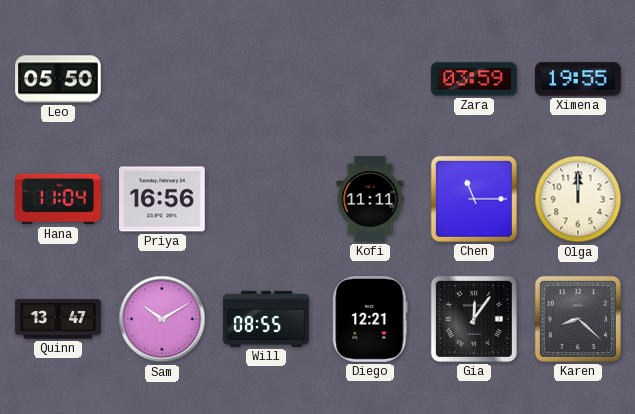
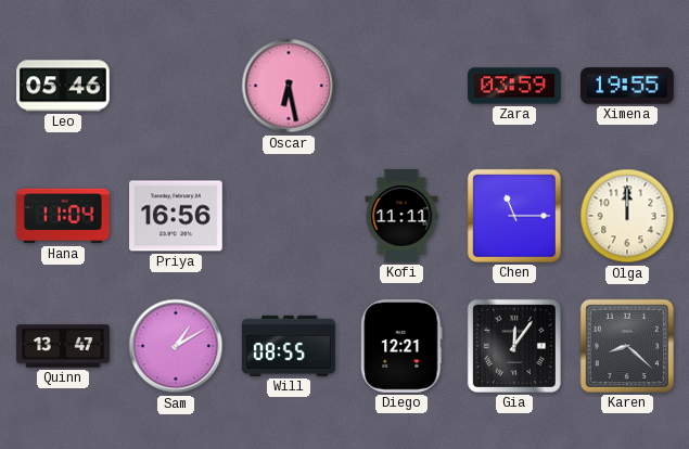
Leo: 05:50 -> 05:46
Oscar: none -> 6:28
Sam: 10:10 -> 1:10
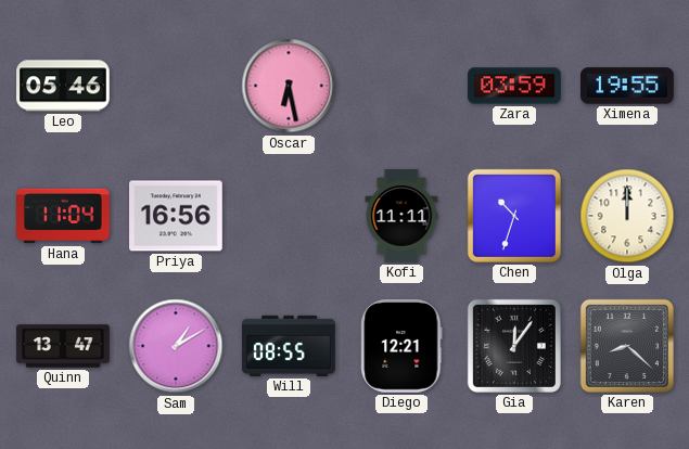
Chen: 11:15 -> 10:33
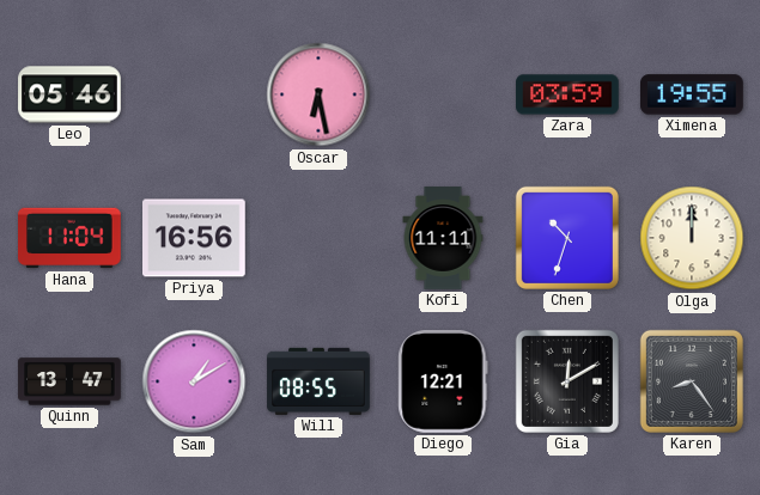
Gia: 12:06 -> 12:10
Karen: 8:22 -> 8:24
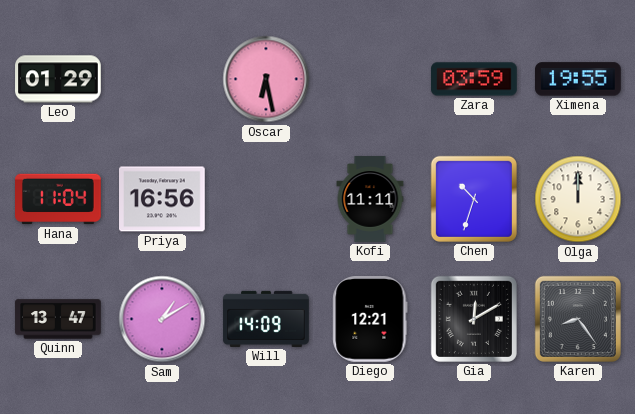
Leo: 05:46 -> 01:29
Will: 08:55 -> 14:09
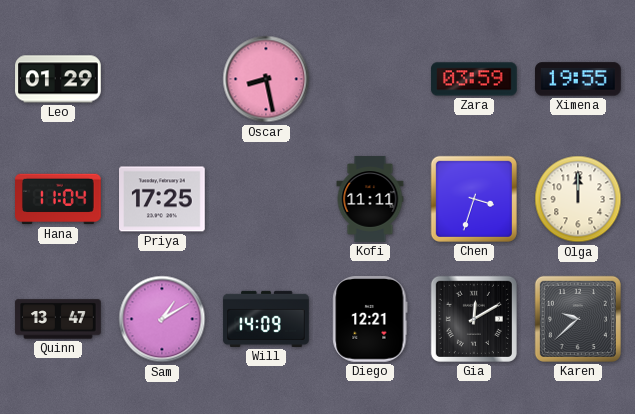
Oscar: 6:28 -> 8:28
Priya: 16:56 -> 17:25
Chen: 10:33 -> 3:33
Karen: 8:24 -> 9:38
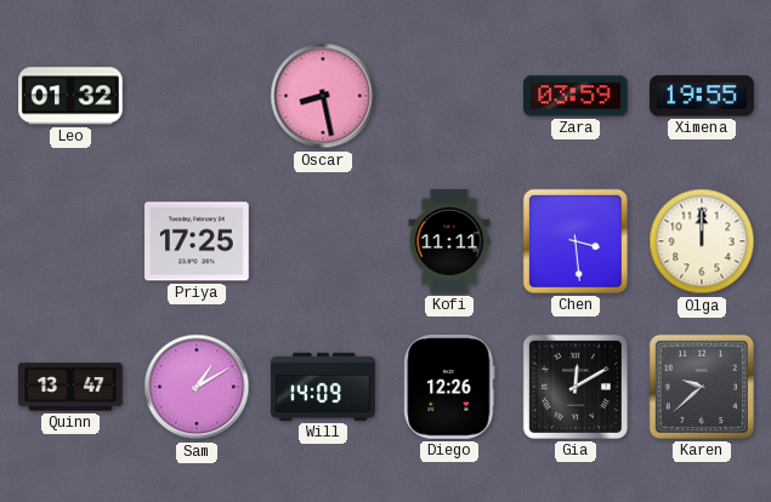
Leo: 01:29 -> 01:32
Hana: 11:04 -> none
Chen: 3:33 -> 3:29
Diego: 12:21 -> 12:26
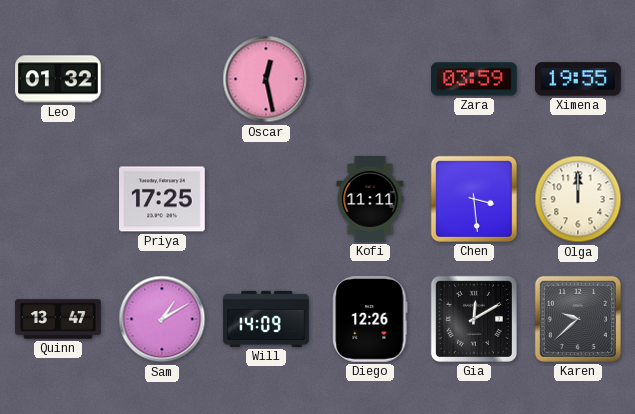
Oscar: 8:28 -> 12:28
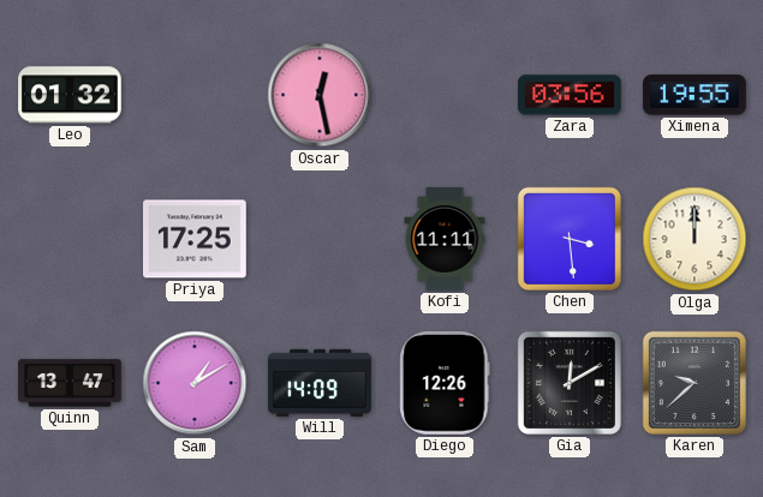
Zara: 03:59 -> 03:56
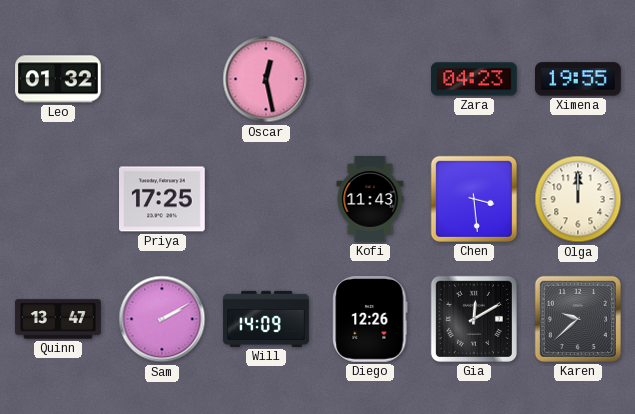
Zara: 03:56 -> 04:23
Kofi: 11:11 -> 11:43
Sam: 1:10 -> 2:10
